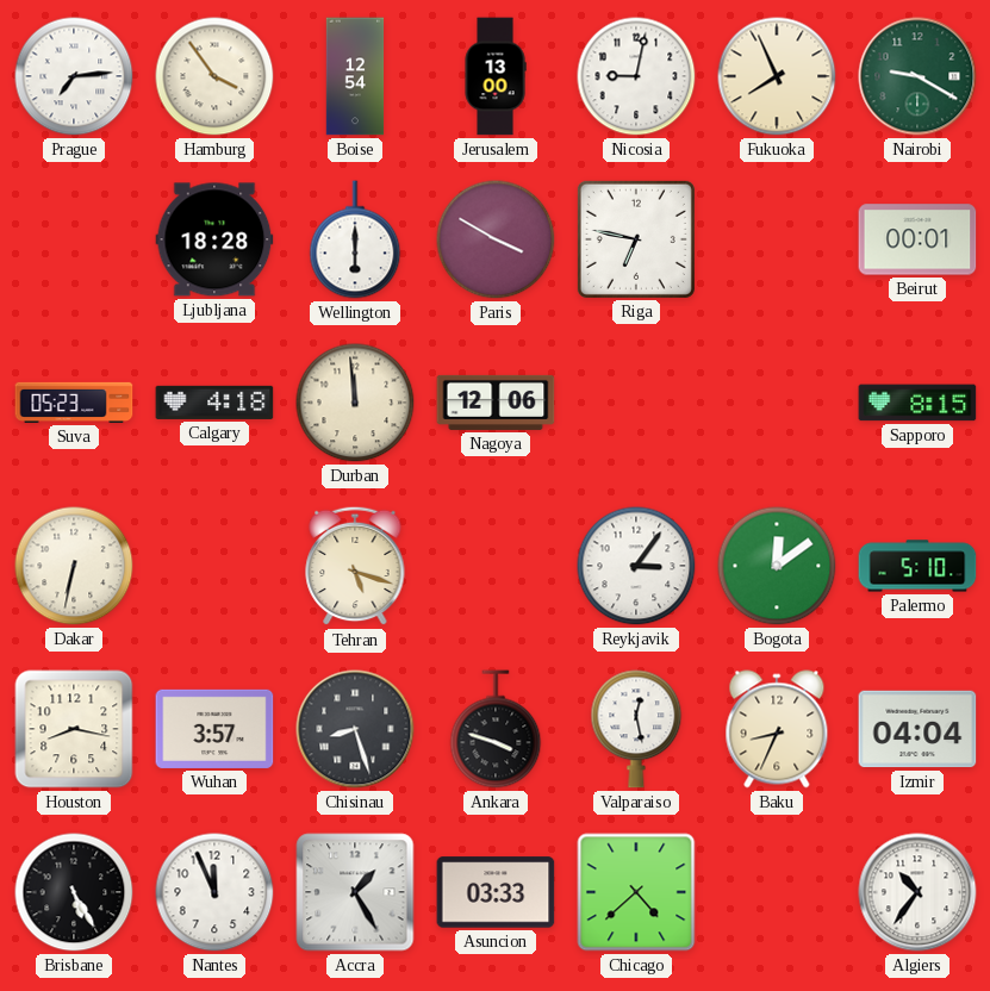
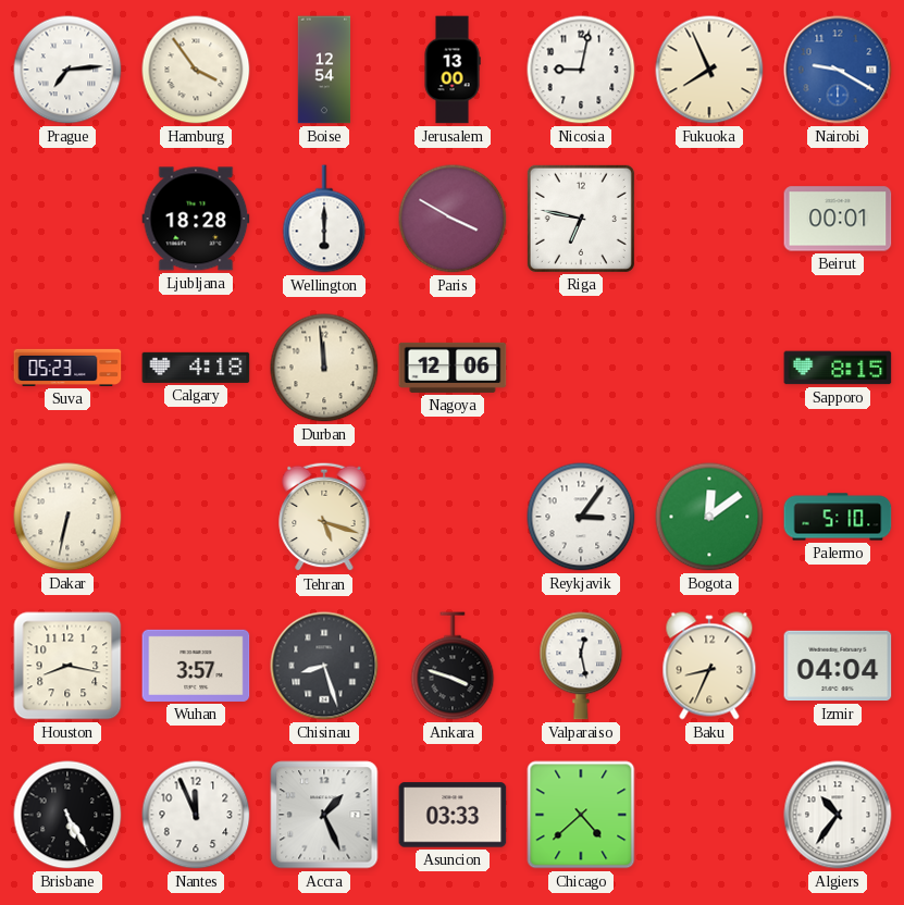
Nairobi dial: green -> blue
Accra: 1:25 -> 1:26
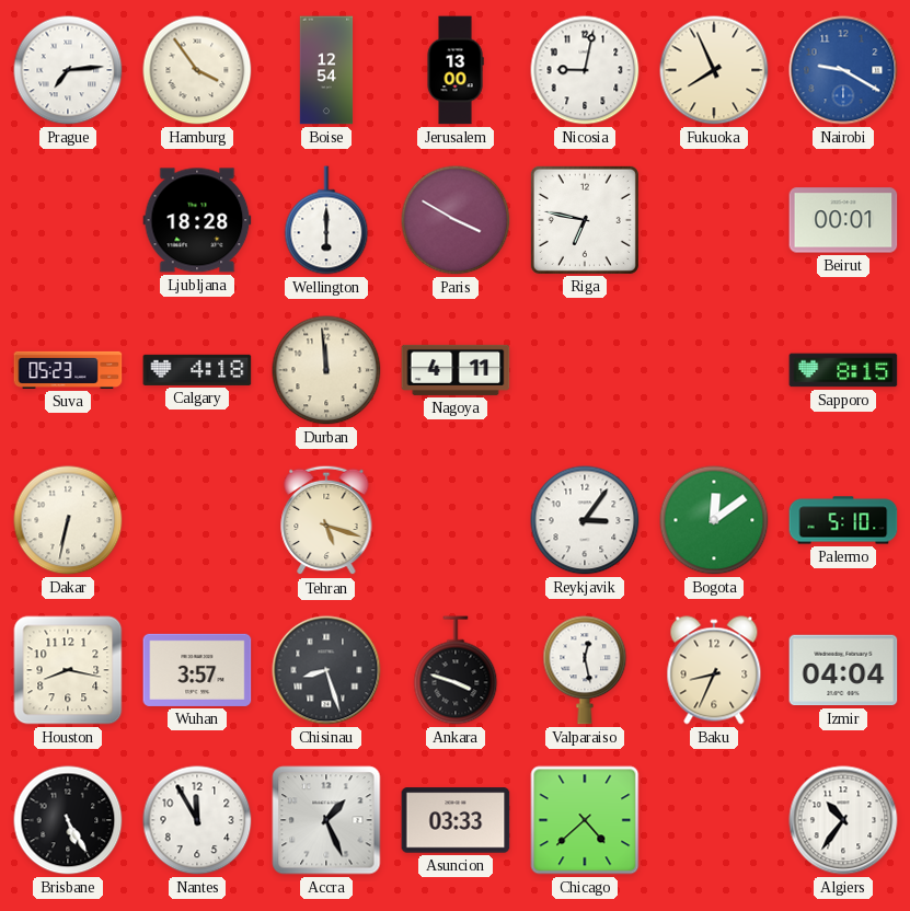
Nagoya: 12:06 -> 4:11
Nantes: 11:56 -> 11:55
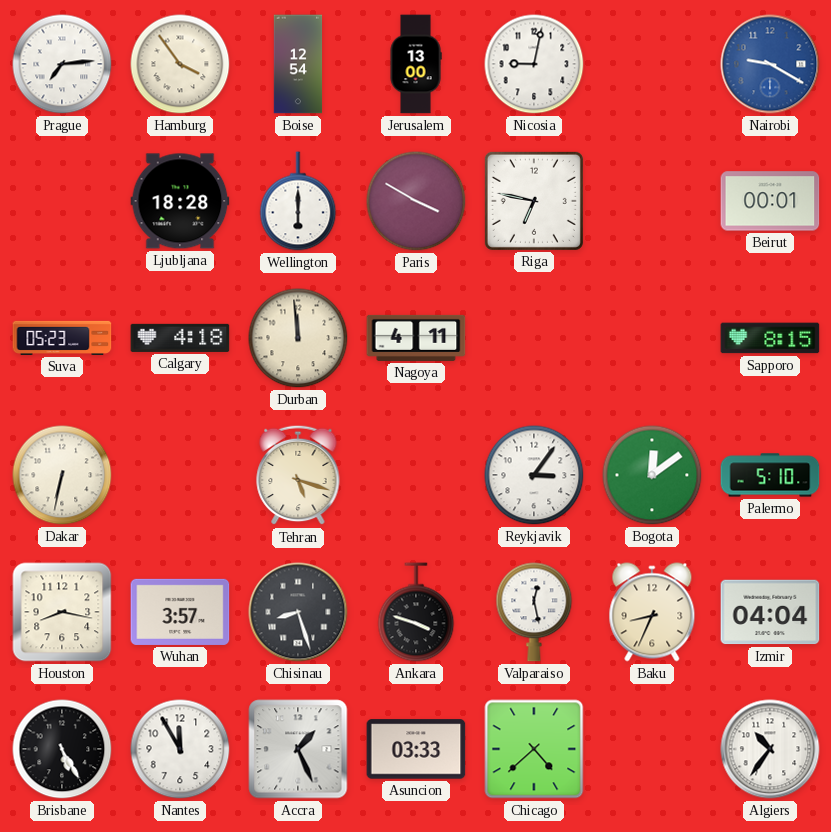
Fukuoka: 7:56 -> none
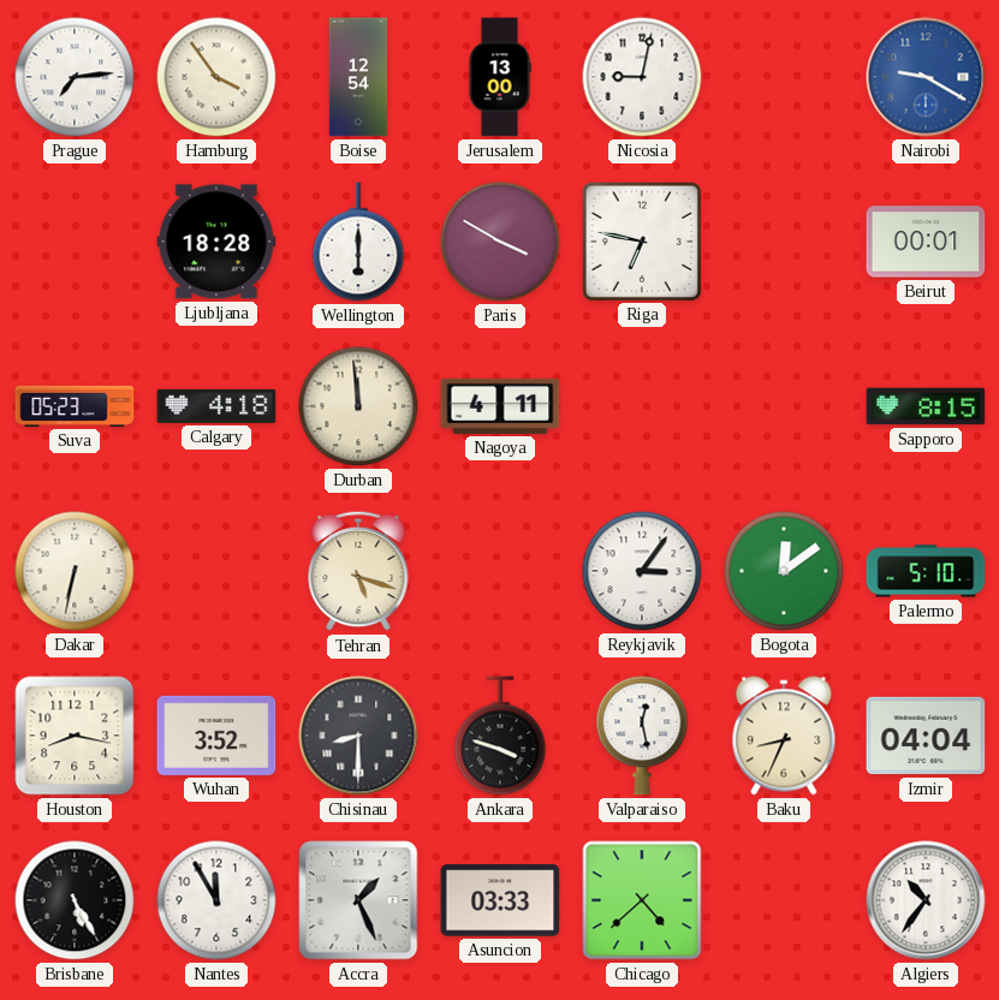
Wuhan: 3:57 -> 3:52
Chisinau: 8:27 -> 8:30
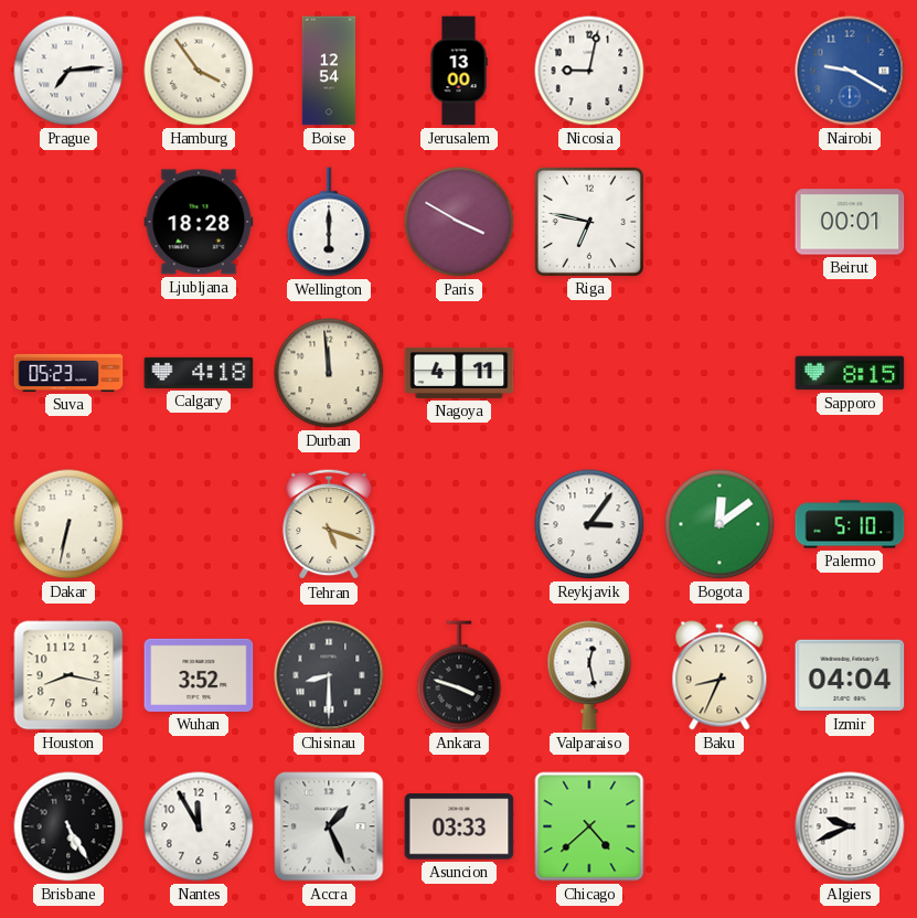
Algiers: 10:36 -> 9:41
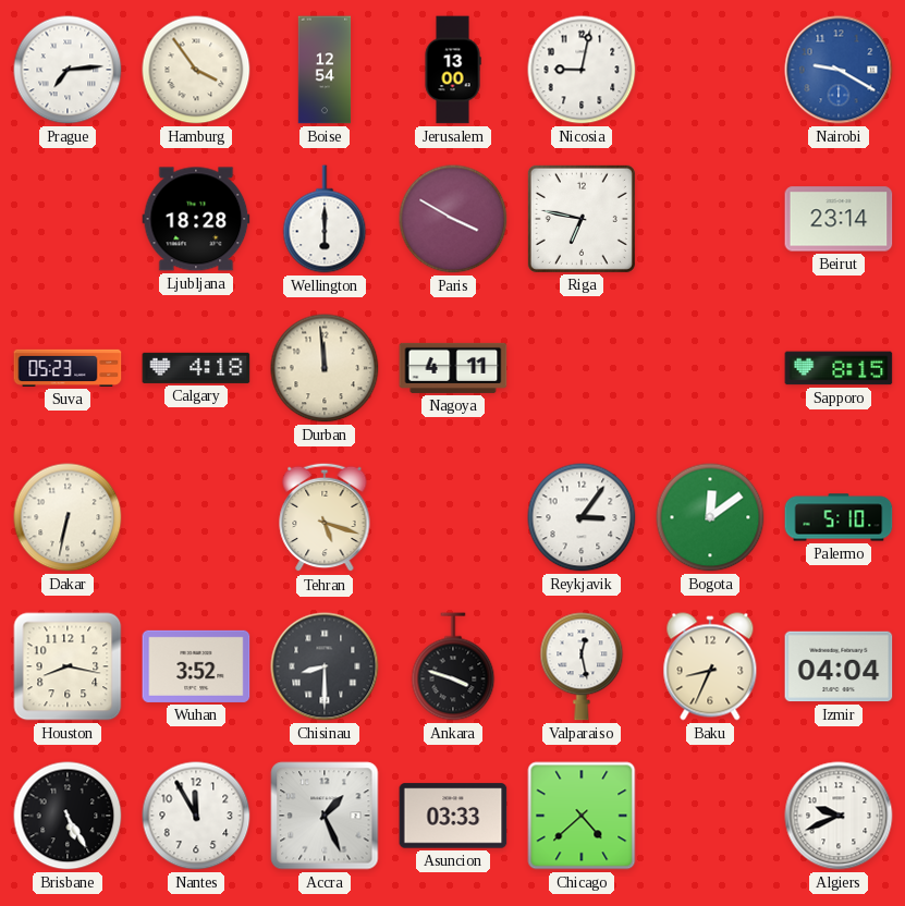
Beirut: 00:01 -> 23:14
